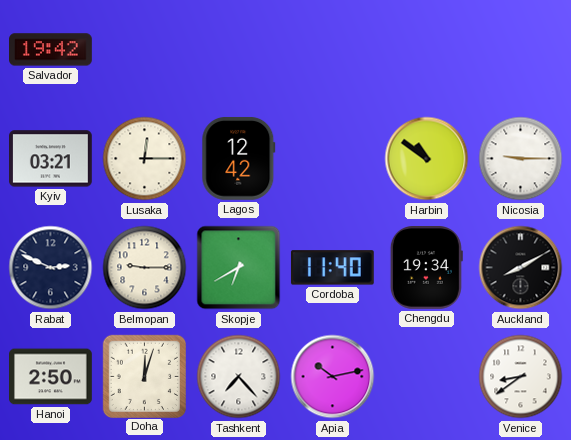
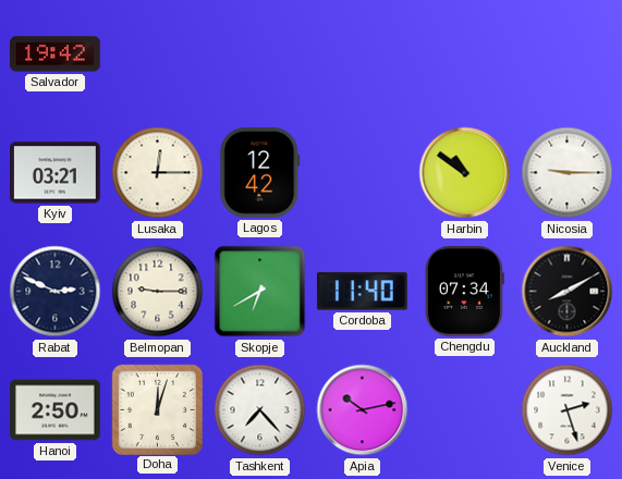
Chengdu: 19:34 -> 07:34
Venice: 8:39 -> 2:27
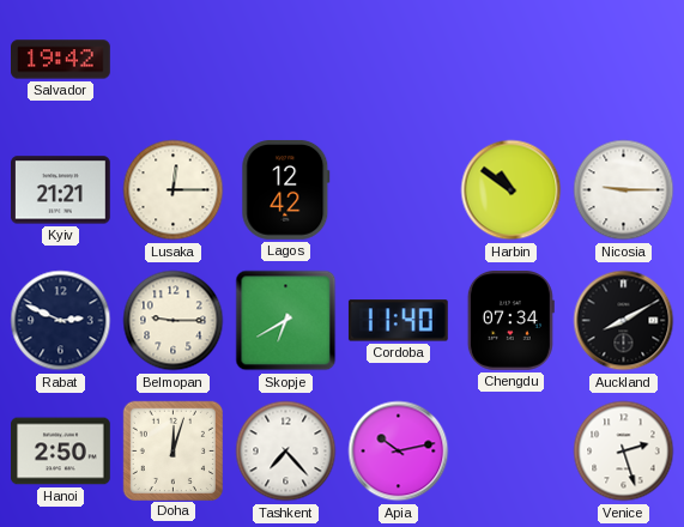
Kyiv: 03:21 -> 21:21
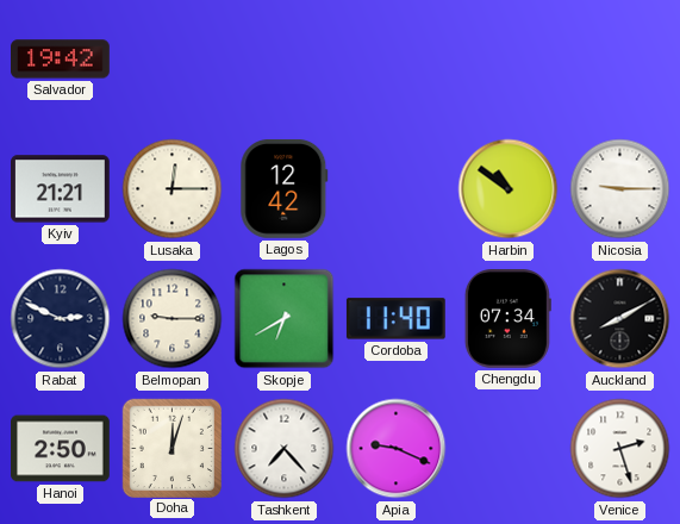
Apia: 10:13 -> 9:19
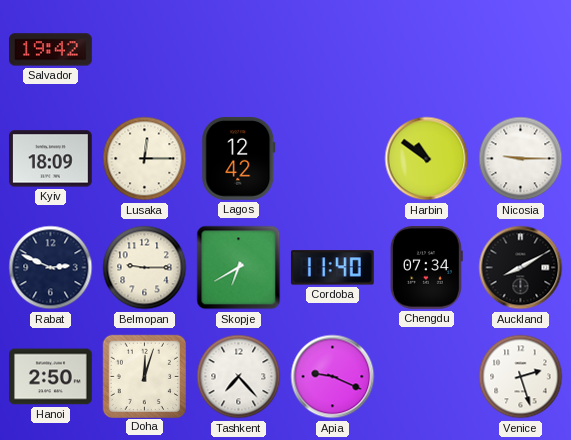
Kyiv: 21:21 -> 18:09
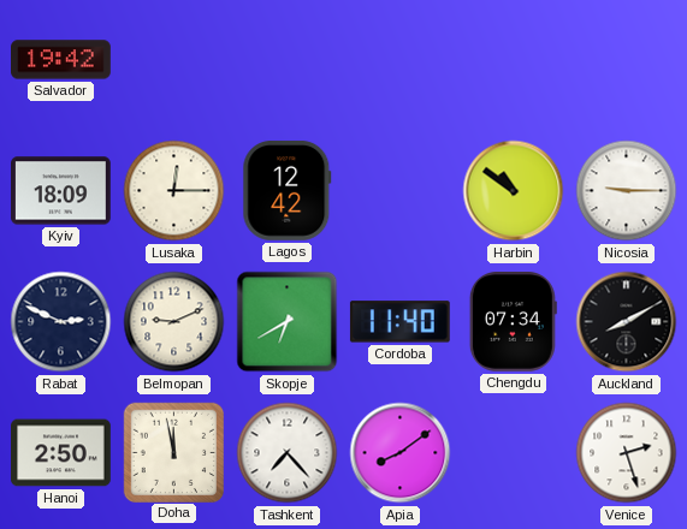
Belmopan: 9:15 -> 9:11
Doha: 12:03 -> 11:58
Apia: 9:19 -> 8:09
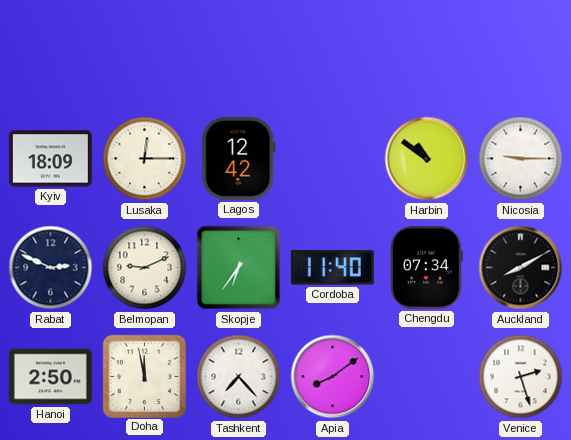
Salvador: 19:42 -> none
Skopje: 6:40 -> 6:36
